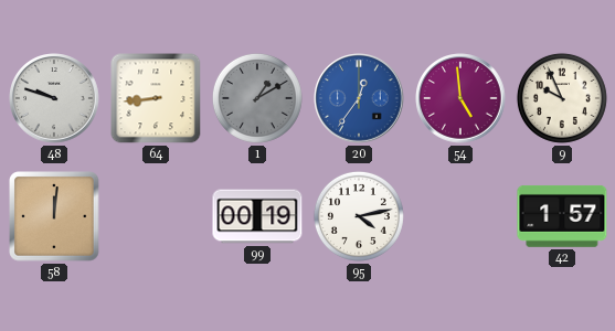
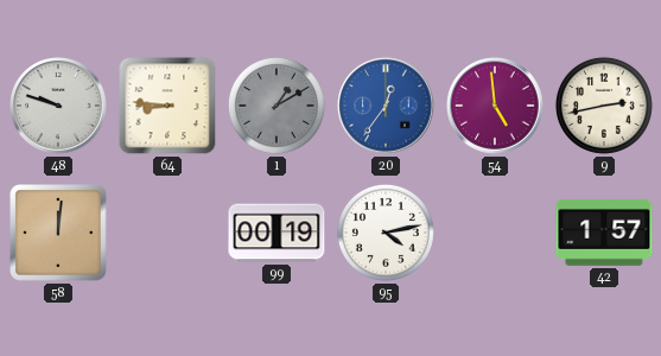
64: 8:44 -> 8:46
9: 9:56 -> 2:43
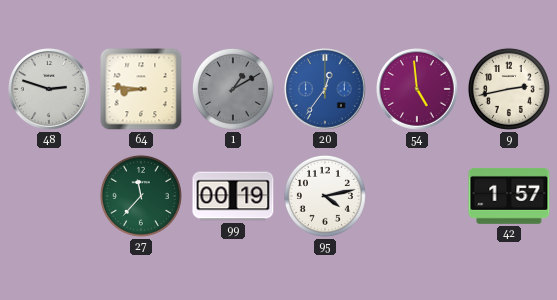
48: 9:48 -> 2:48
58: 12:01 -> none
27: none -> 11:37
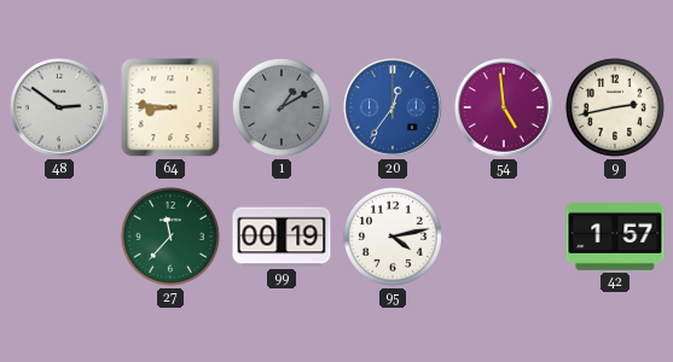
48: 2:48 -> 2:51
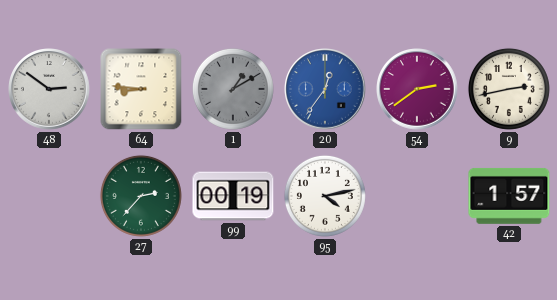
54: 4:59 -> 2:39
27: 11:37 -> 2:37
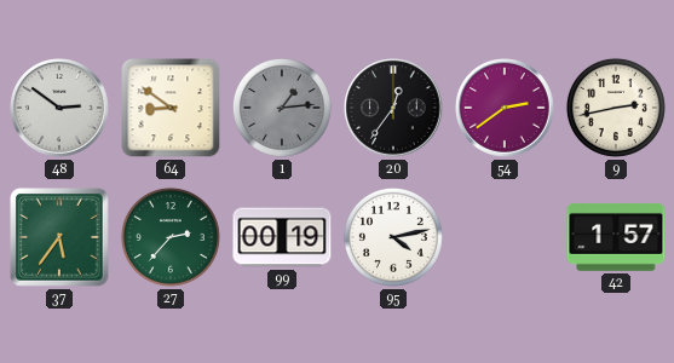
64: 8:46 -> 8:51
1: 1:10 -> 1:14
20 dial: blue -> black
37: none -> 5:36
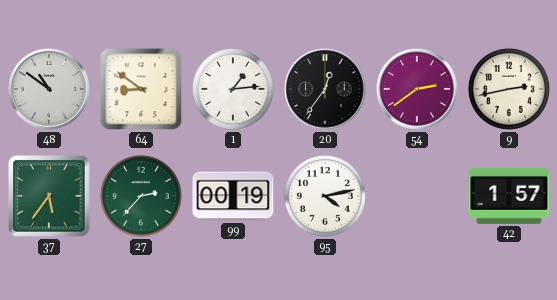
48: 2:51 -> 10:51
1 dial: grey -> white
